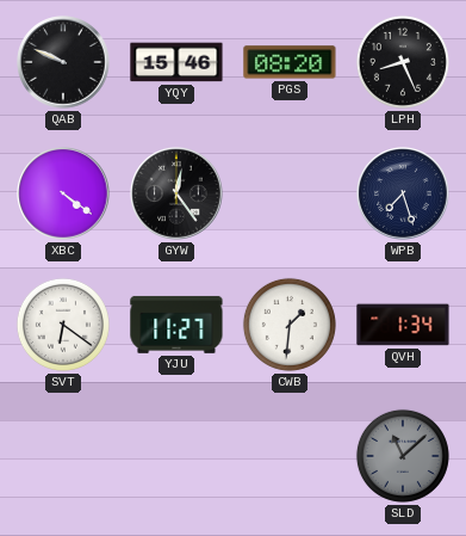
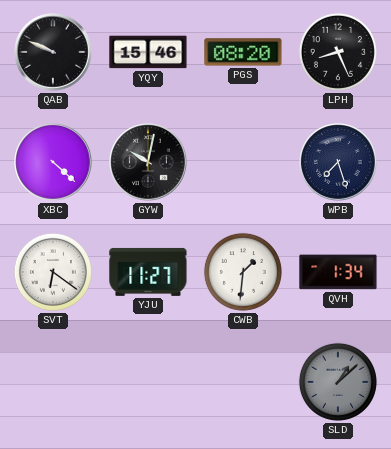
XBC: 4:21 -> 4:22
GYW: 12:24 -> 10:02
SLD: 11:08 -> 1:08
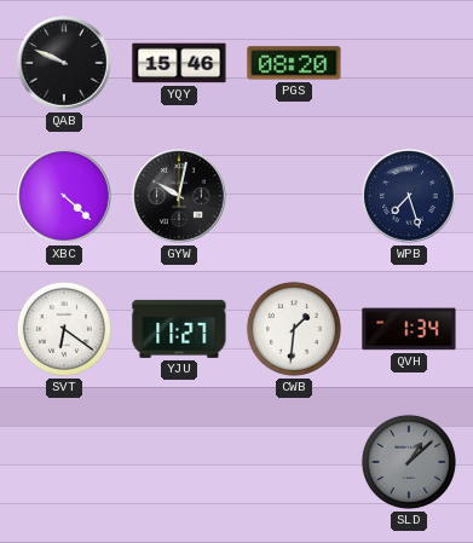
LPH: 8:26 -> none
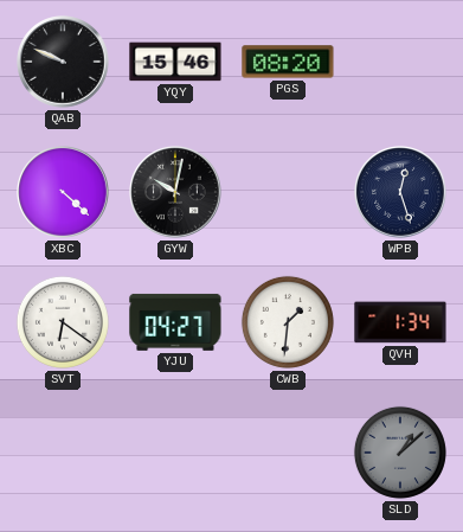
WPB: 7:27 -> 12:27
YJU: 11:27 -> 04:27
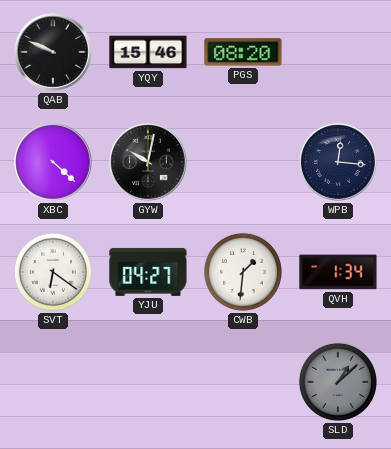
WPB: 12:27 -> 12:16
